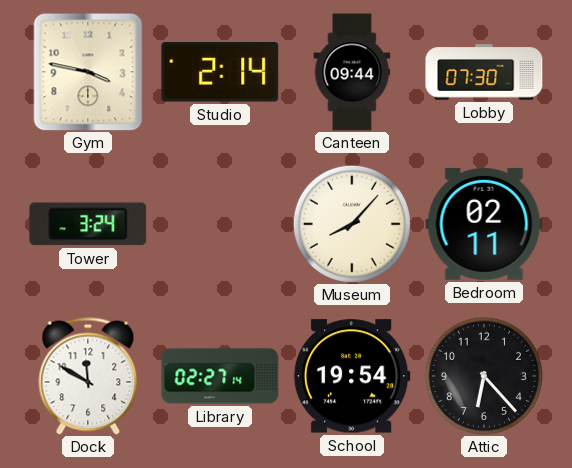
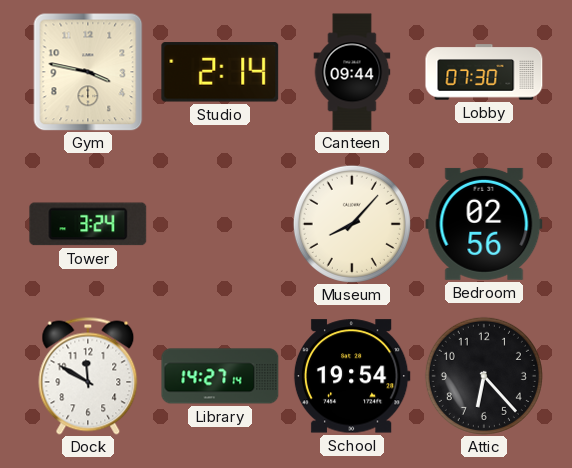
Bedroom: 02:11 -> 02:56
Library: 02:27 -> 14:27
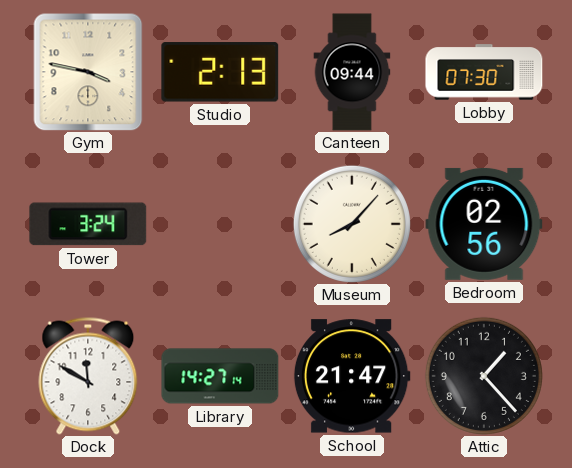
Studio: 2:14 -> 2:13
School: 19:54 -> 21:47
Attic: 6:23 -> 1:23
